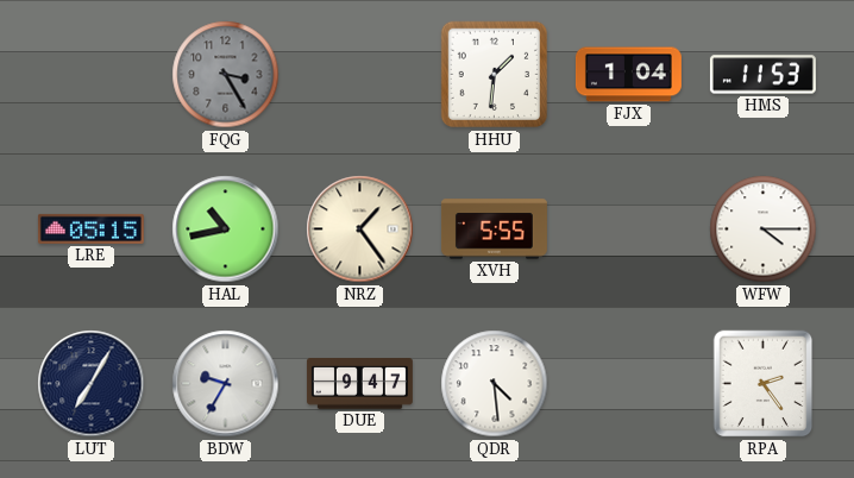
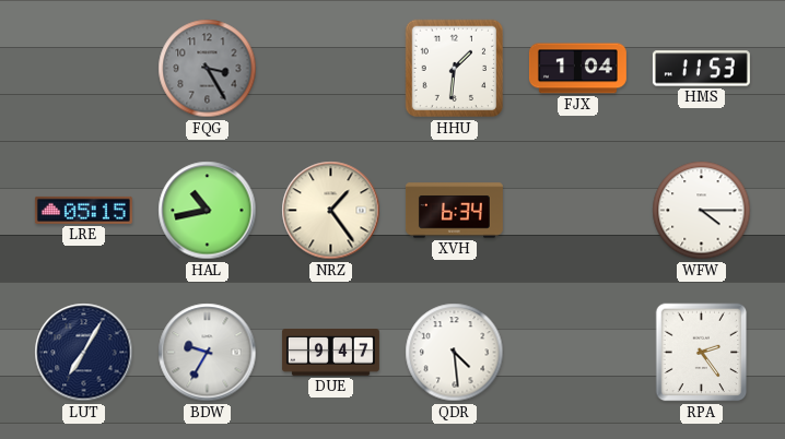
XVH: 5:55 -> 6:34
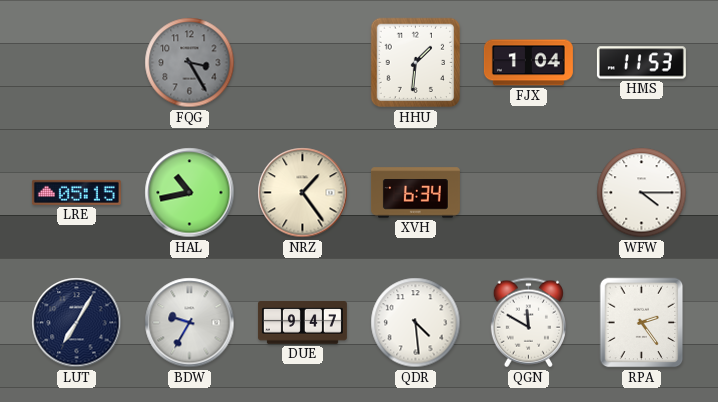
QGN: none -> 11:50
